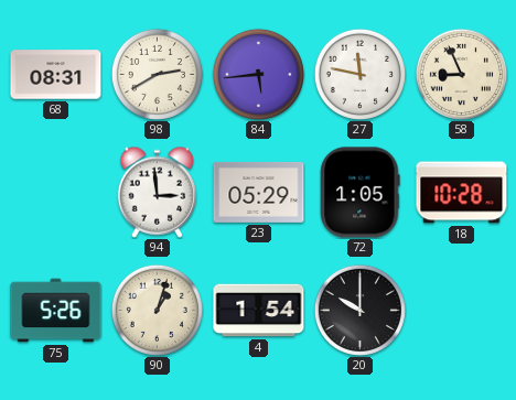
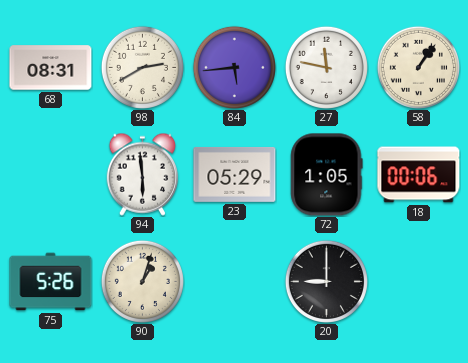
58: 8:56 -> 1:06
94: 2:59 -> 5:59
18: 10:28 -> 00:06
4: 1:54 -> none
20: 10:00 -> 9:00
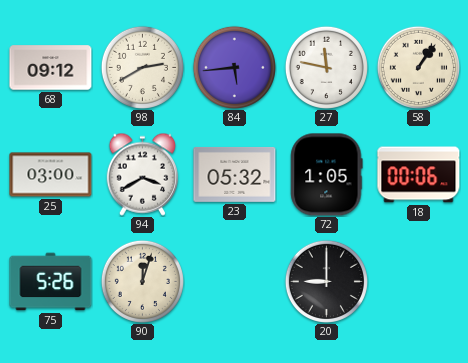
68: 08:31 -> 09:12
25: none -> 03:00
94: 5:59 -> 3:40
23: 05:29 -> 05:32
90: 1:03 -> 12:03
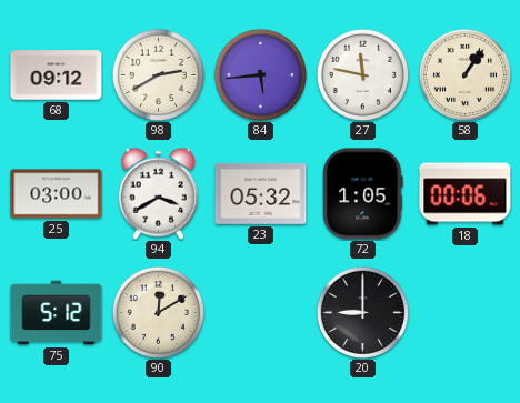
75: 5:26 -> 5:12
90: 12:03 -> 12:10
